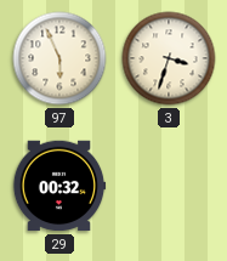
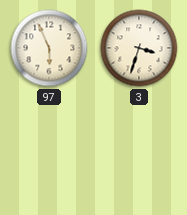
29: 00:32 -> none
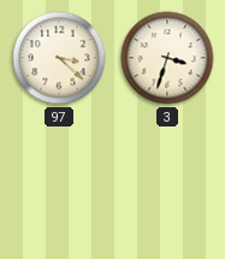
97: 5:56 -> 3:22
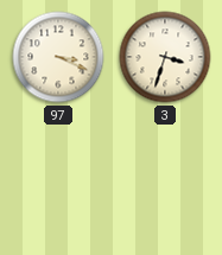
97: 3:22 -> 3:19
